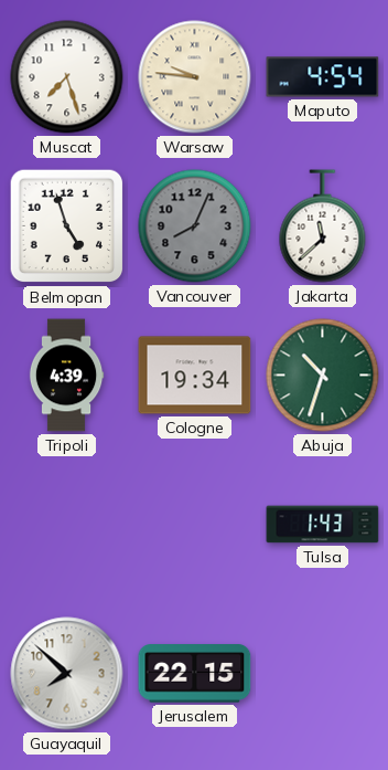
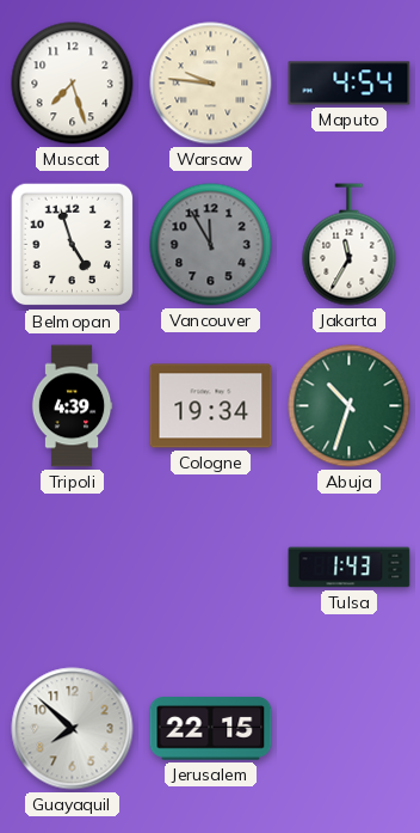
Vancouver: 8:04 -> 11:55
Jakarta: 11:38 -> 11:35
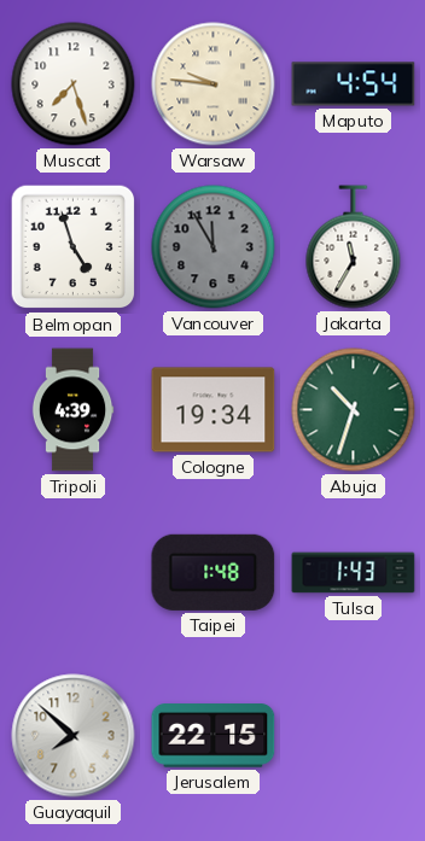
Taipei: none -> 1:48
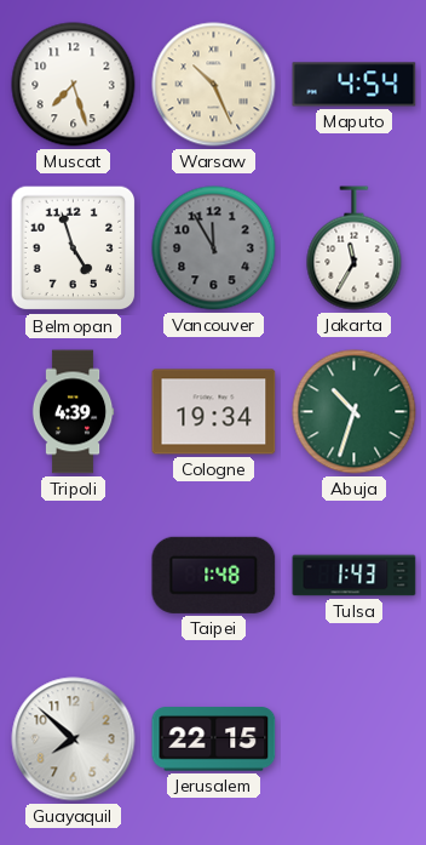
Warsaw: 9:46 -> 10:26
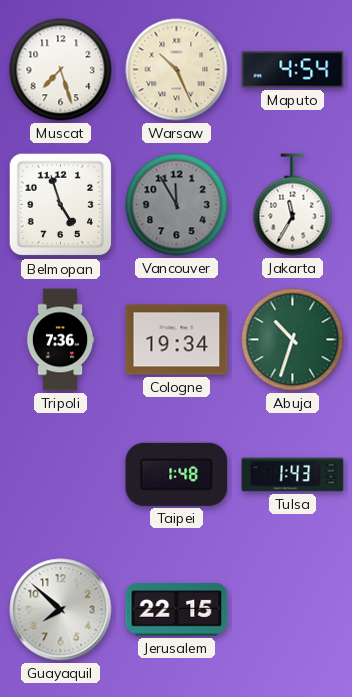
Tripoli: 4:39 -> 7:36
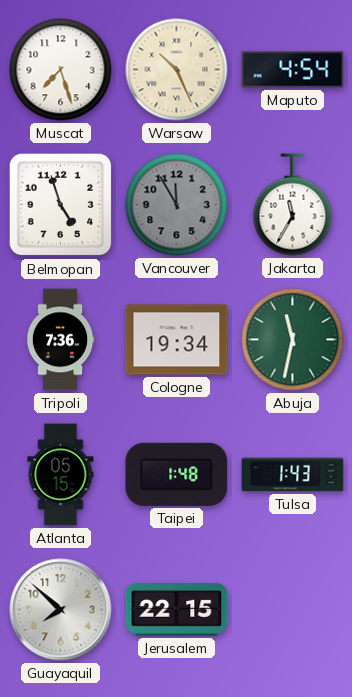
Abuja: 10:33 -> 11:32
Atlanta: none -> 05:15
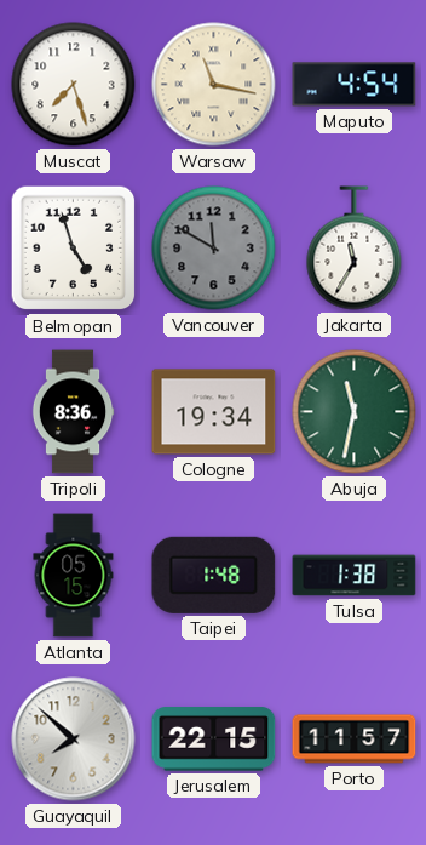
Warsaw: 10:26 -> 11:17
Vancouver: 11:55 -> 11:50
Tripoli: 7:36 -> 8:36
Tulsa: 1:43 -> 1:38
Porto: none -> 11:57
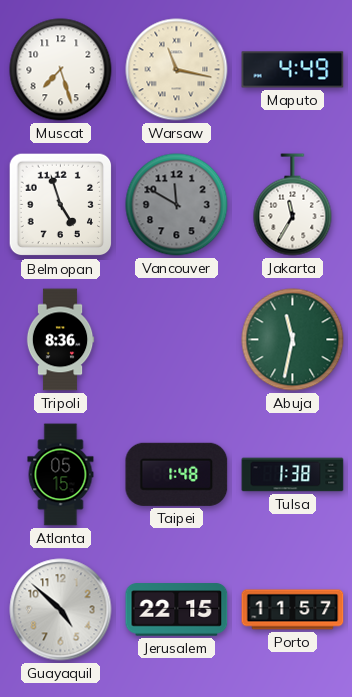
Maputo: 4:54 -> 4:49
Cologne: 19:34 -> none
Guayaquil: 7:52 -> 4:52
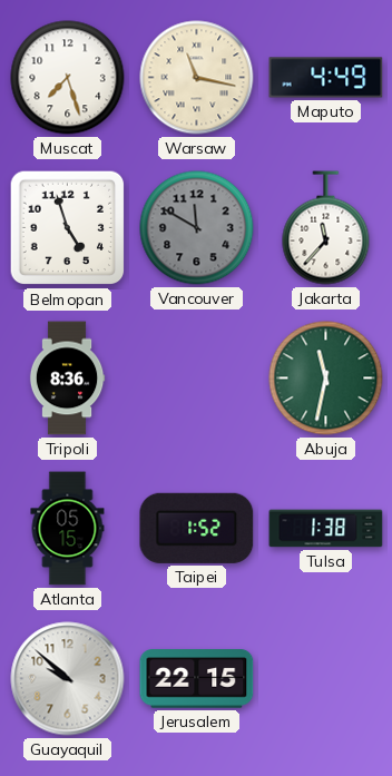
Jakarta: 11:35 -> 11:37
Taipei: 1:48 -> 1:52
Guayaquil: 4:52 -> 9:52
Porto: 11:57 -> none
